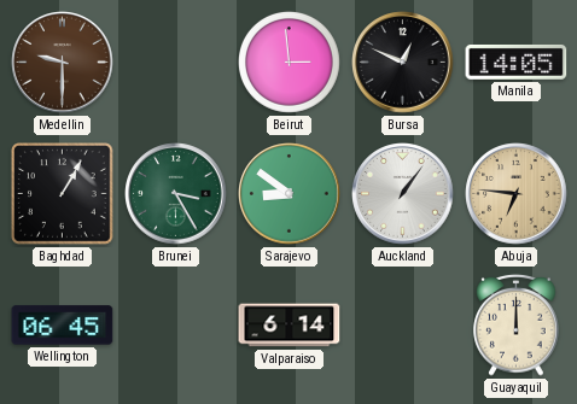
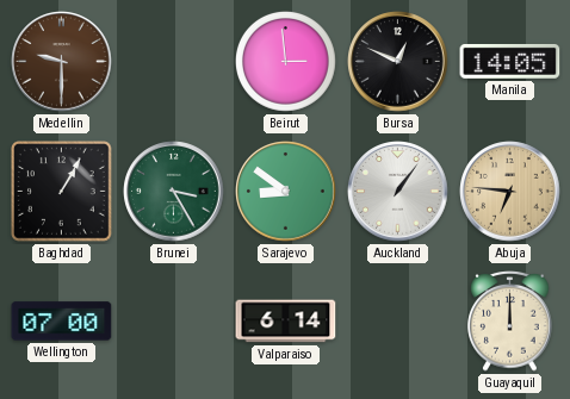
Wellington: 06:45 -> 07:00
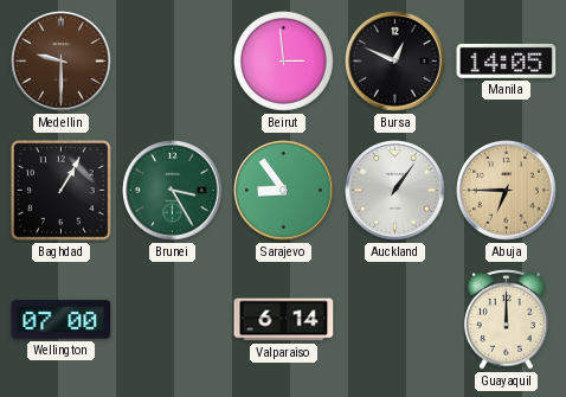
Sarajevo: 8:51 -> 8:54
Abuja: 6:46 -> 6:45
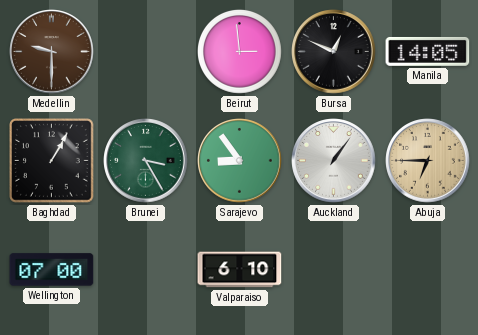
Valparaiso: 6:14 -> 6:10
Guayaquil: 12:00 -> none
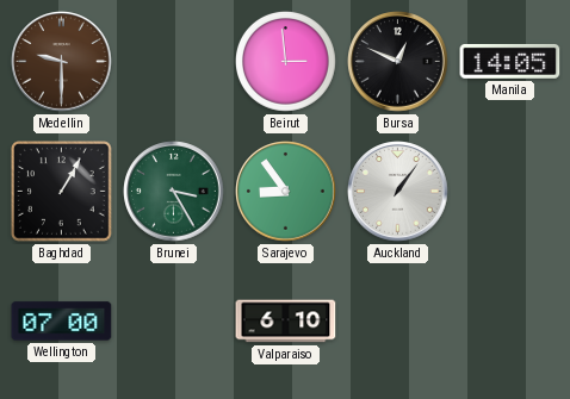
Abuja: 6:45 -> none
